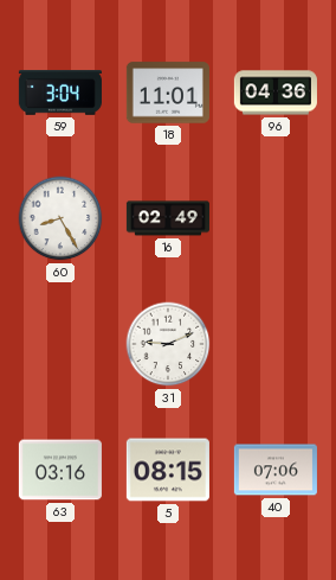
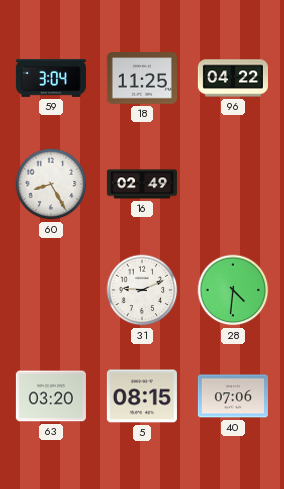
18: 11:01 -> 11:25
96: 04:36 -> 04:22
28: none -> 4:31
63: 03:16 -> 03:20
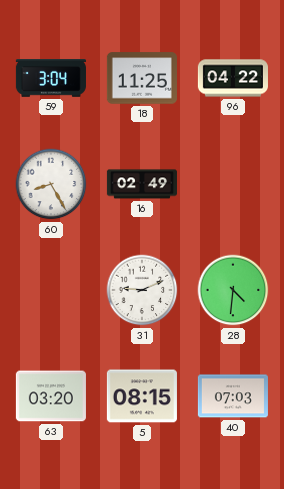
40: 07:06 -> 07:03
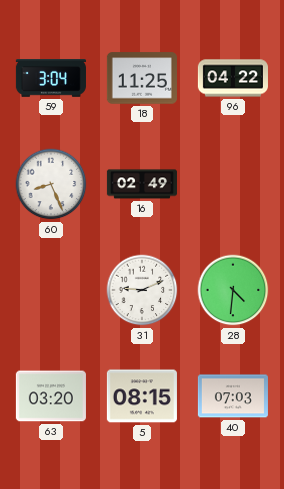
60: 8:25 -> 8:26
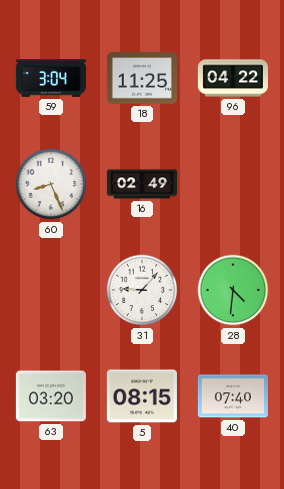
31: 9:11 -> 9:07
40: 07:03 -> 07:40
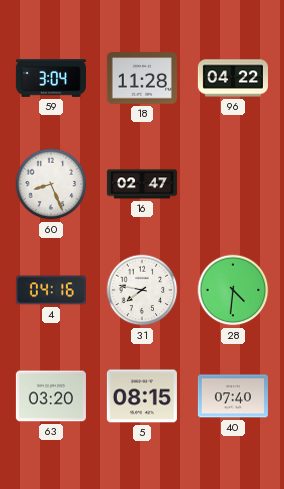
18: 11:25 -> 11:28
16: 02:49 -> 02:47
4: none -> 04:16
31: 9:07 -> 7:47
